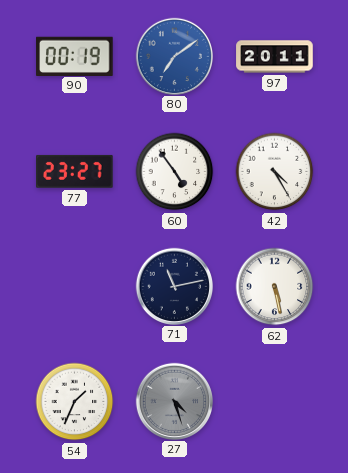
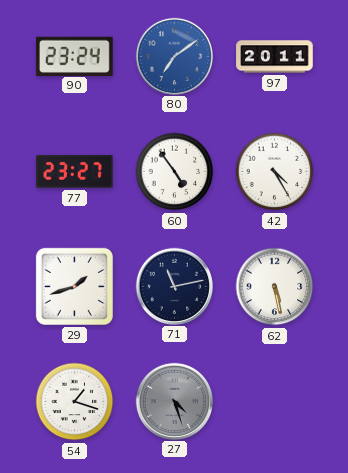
90: 00:19 -> 23:24
29: none -> 1:42
54: 1:34 -> 1:18
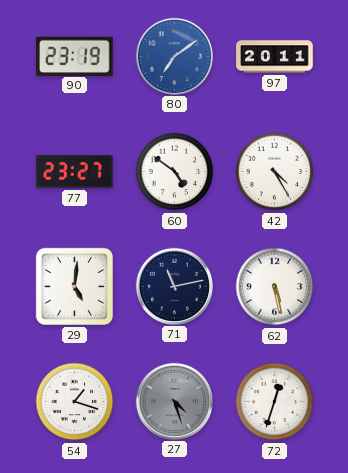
90: 23:24 -> 23:19
60: 4:54 -> 4:51
29: 1:42 -> 5:01
72: none -> 12:33
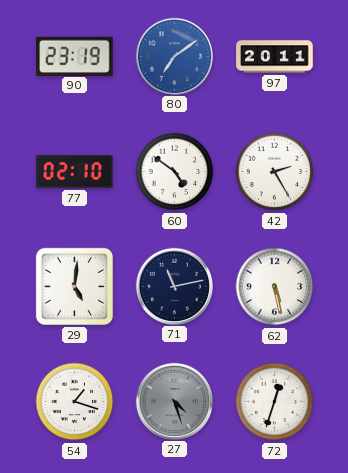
77: 23:27 -> 02:10
42: 4:25 -> 2:25
